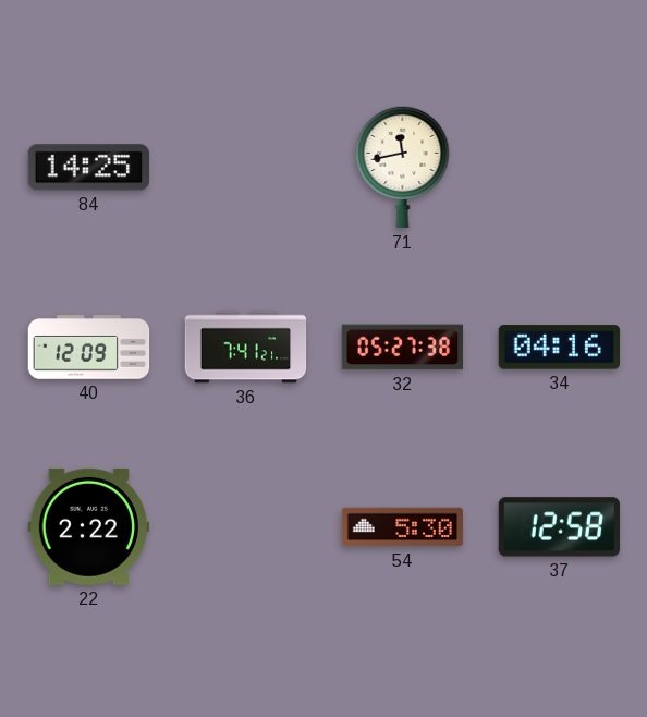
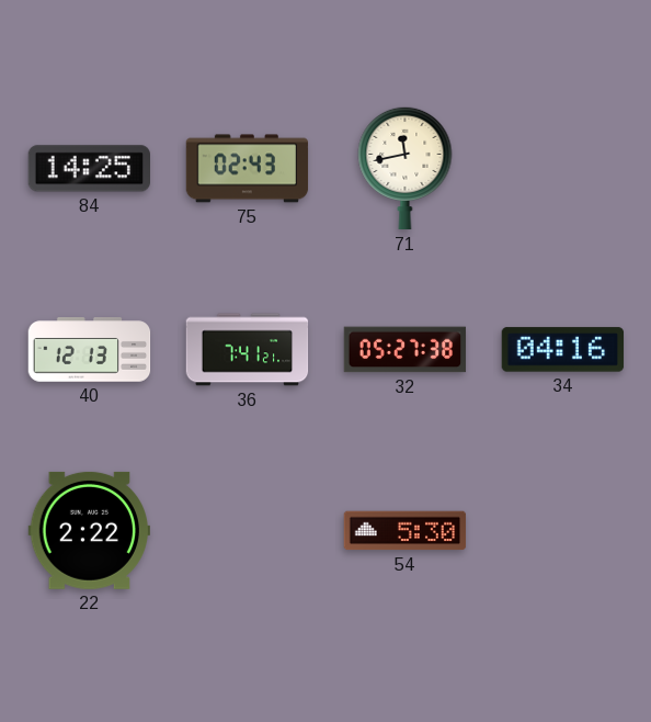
75: none -> 02:43
40: 12:09 -> 12:13
37: 12:58 -> none
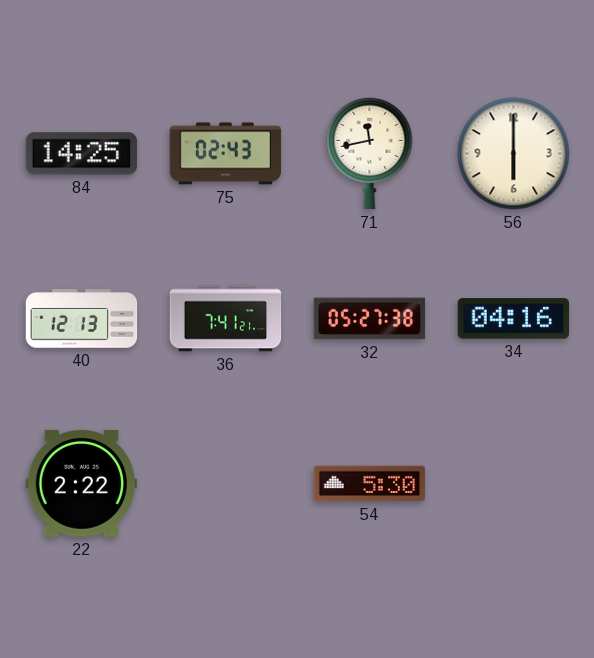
56: none -> 6:00
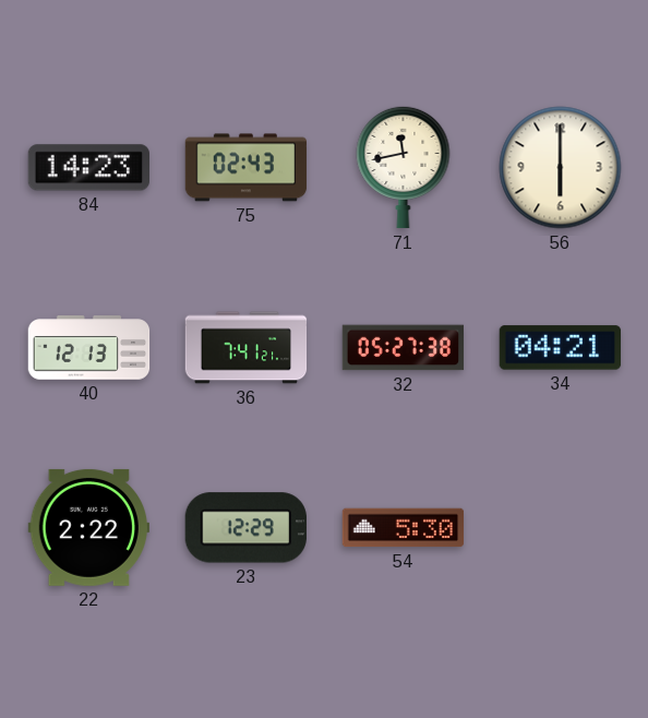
84: 14:25 -> 14:23
34: 04:16 -> 04:21
23: none -> 12:29
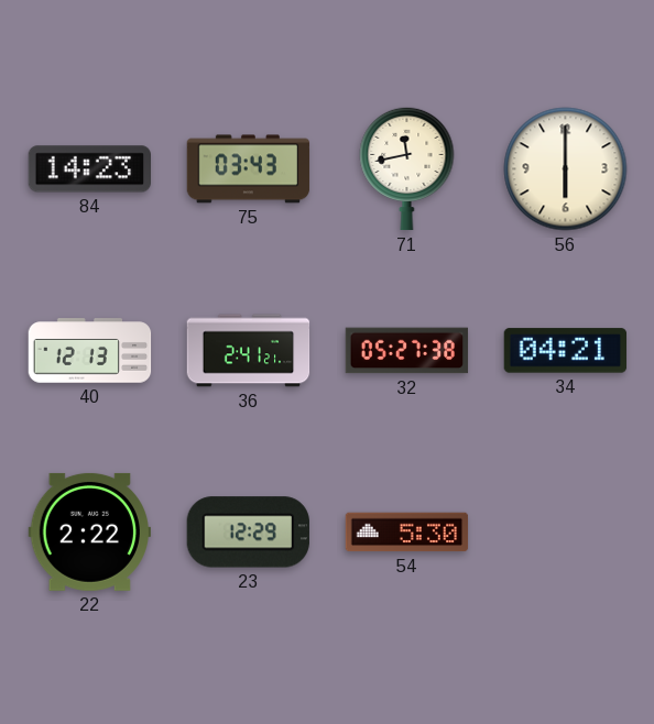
75: 02:43 -> 03:43
36: 7:41 -> 2:41
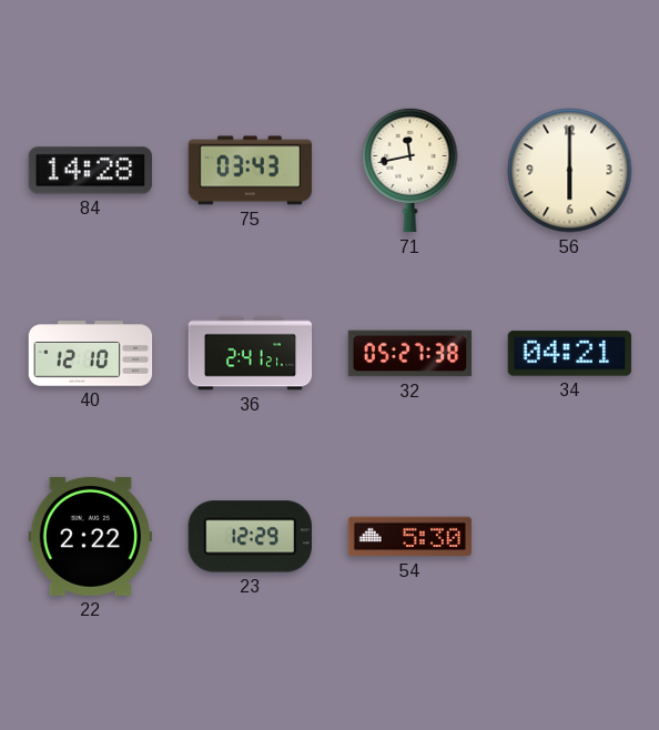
84: 14:23 -> 14:28
40: 12:13 -> 12:10
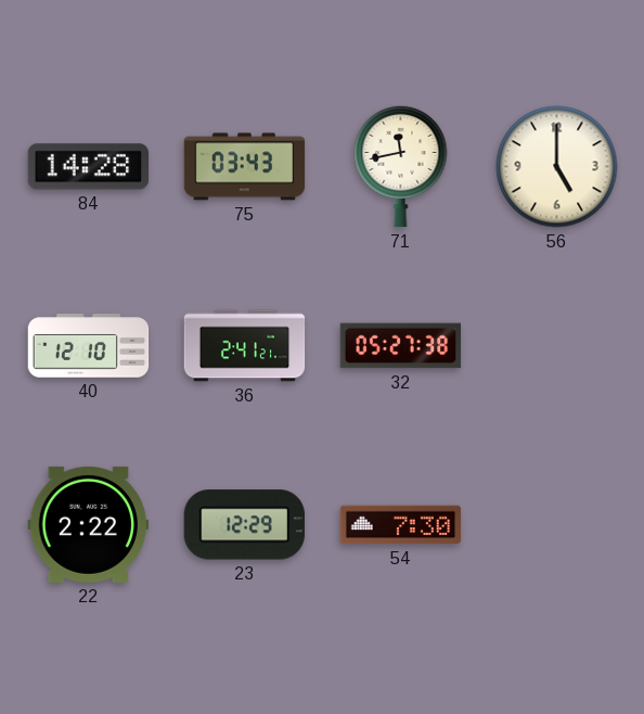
56: 6:00 -> 5:00
34: 04:21 -> none
54: 5:30 -> 7:30
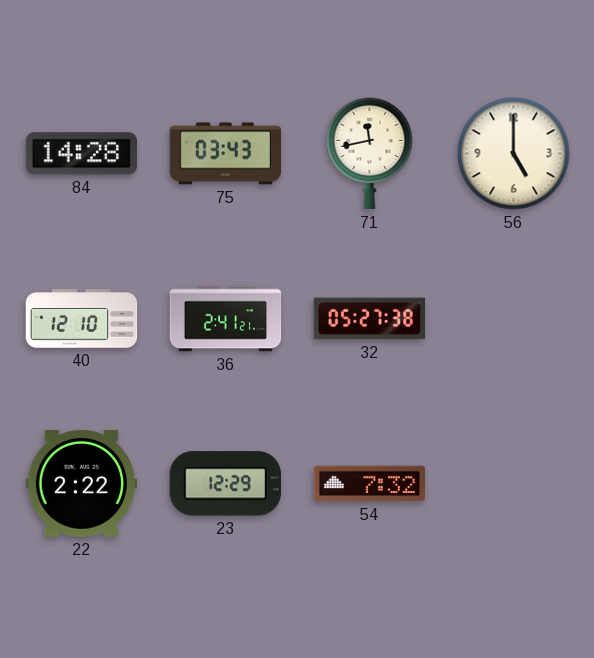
54: 7:30 -> 7:32
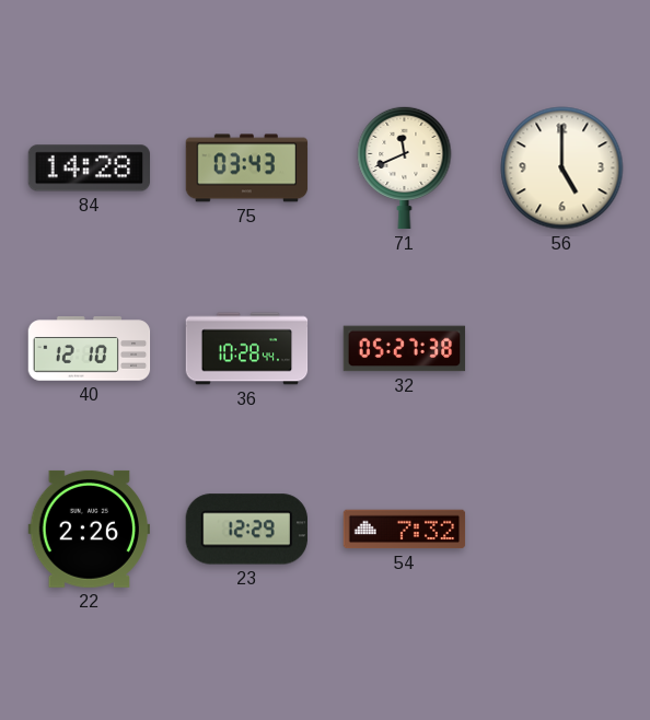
71: 11:43 -> 11:41
36: 2:41 -> 10:28
22: 2:22 -> 2:26
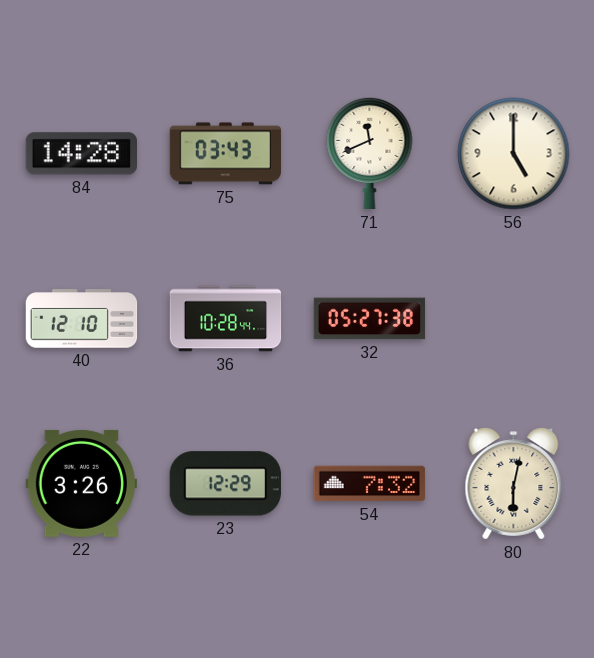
22: 2:26 -> 3:26
80: none -> 6:02
